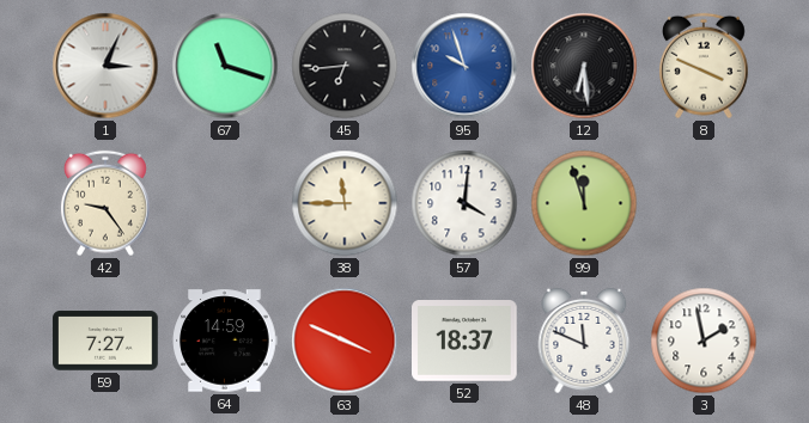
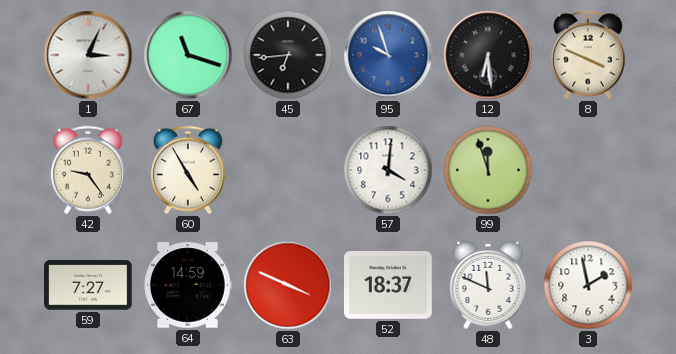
60: none -> 4:55
38: 11:45 -> none
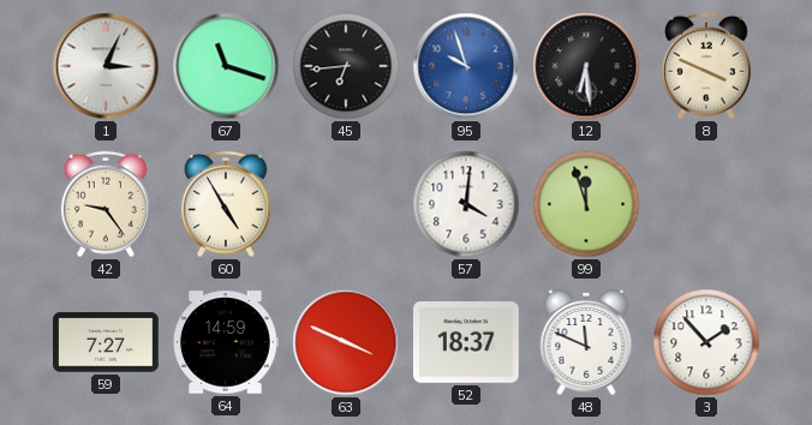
3: 1:58 -> 1:53
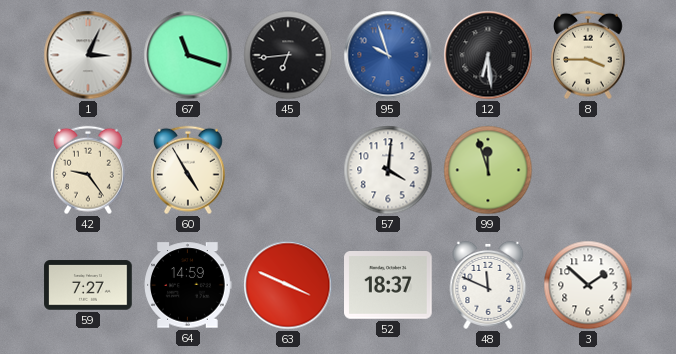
8: 3:49 -> 3:45
3: 1:53 -> 1:52
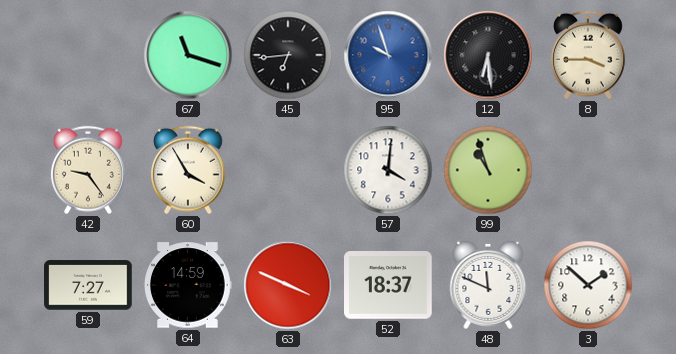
1: 3:04 -> none
60: 4:55 -> 3:55
99: 11:57 -> 10:57
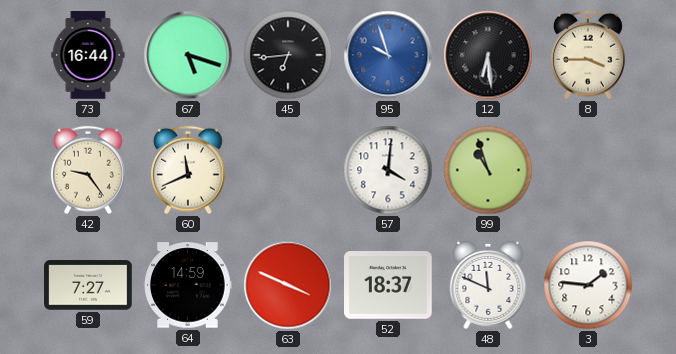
73: none -> 16:44
67: 11:18 -> 5:18
60: 3:55 -> 11:41
3: 1:52 -> 1:46
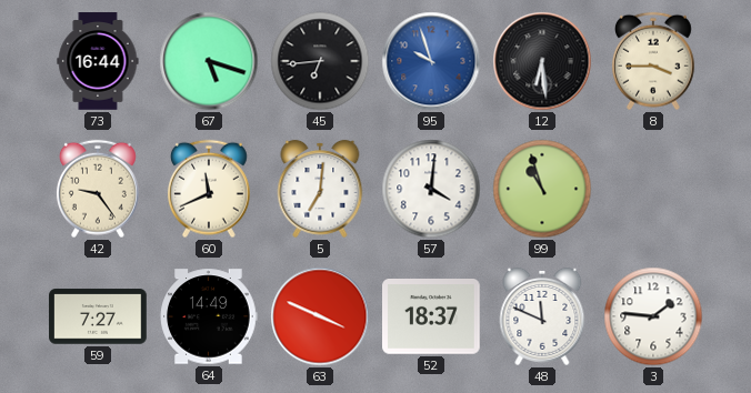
5: none -> 7:01
64: 14:59 -> 14:49
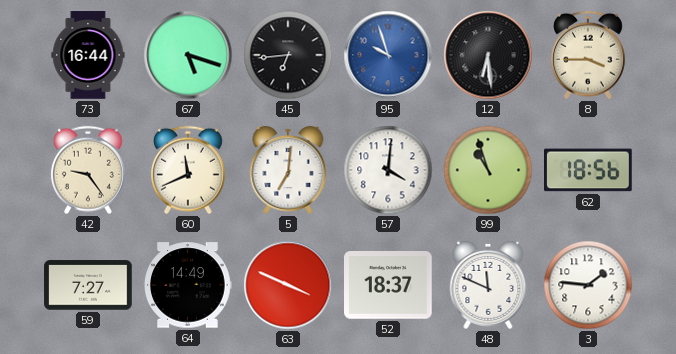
62: none -> 18:56
